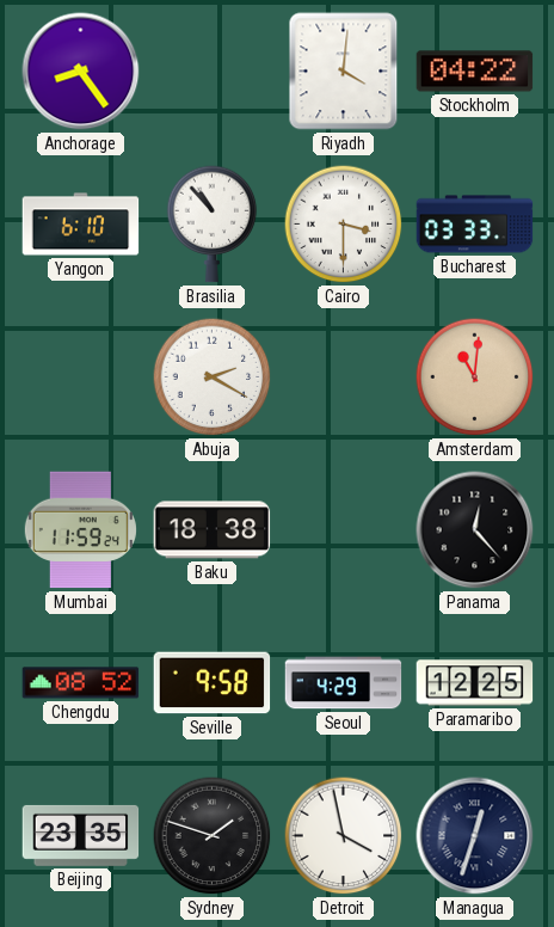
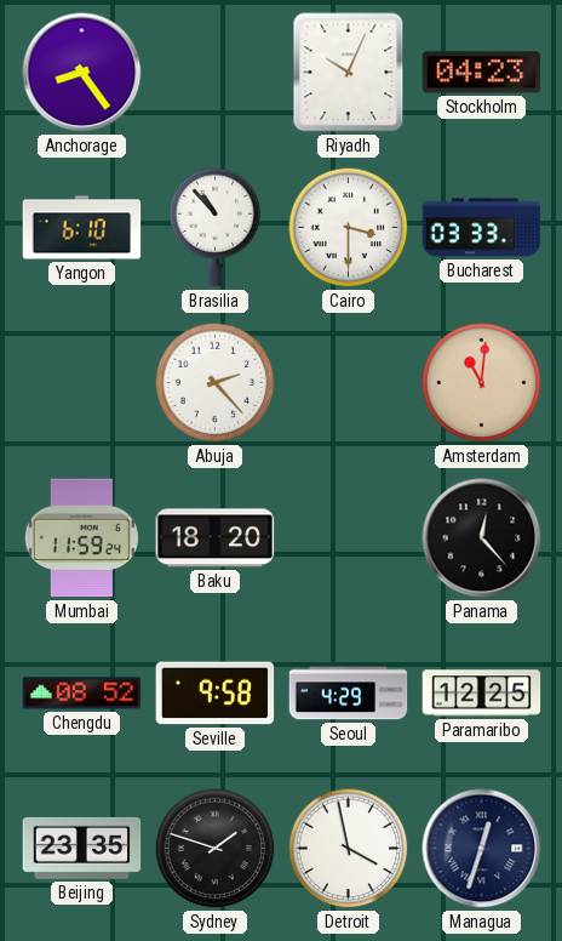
Riyadh: 4:01 -> 10:04
Stockholm: 04:22 -> 04:23
Abuja: 2:20 -> 2:23
Baku: 18:38 -> 18:20
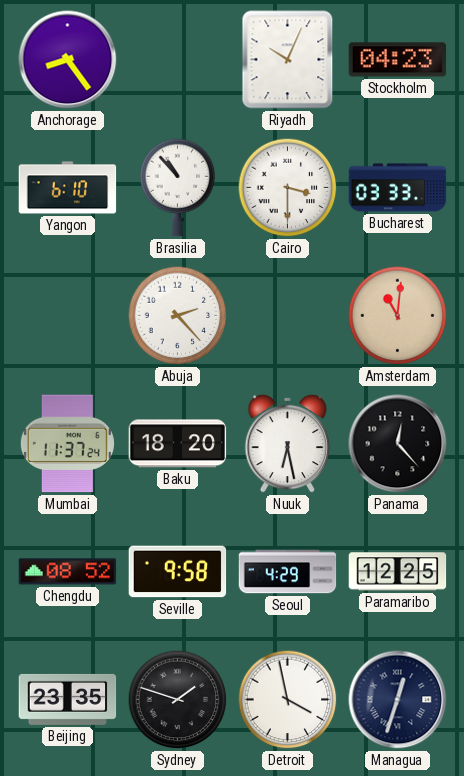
Mumbai: 11:59 -> 11:37
Nuuk: none -> 6:28
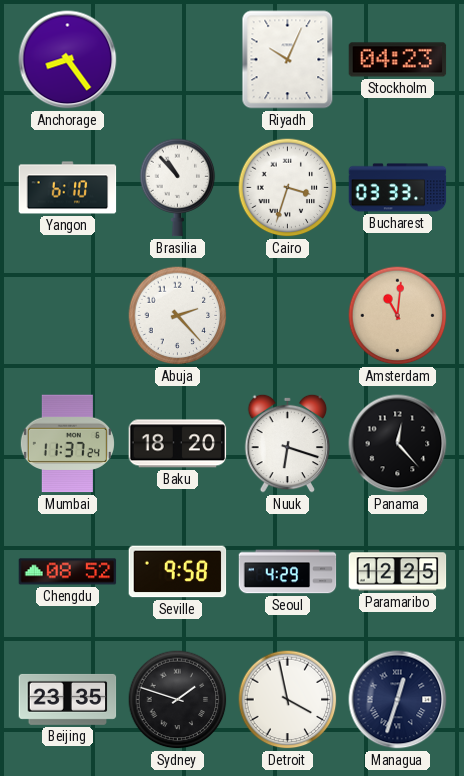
Cairo: 3:30 -> 3:33
Nuuk: 6:28 -> 6:18
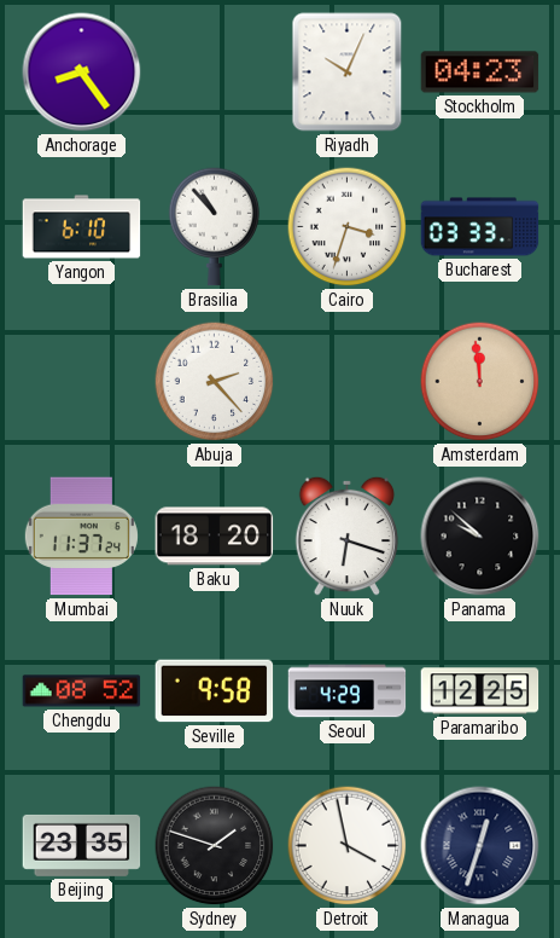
Amsterdam: 11:01 -> 11:59
Panama: 12:23 -> 9:52
